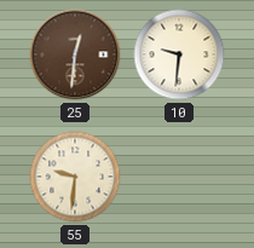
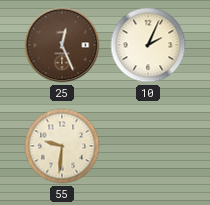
25: 12:31 -> 12:26
10: 9:31 -> 2:04
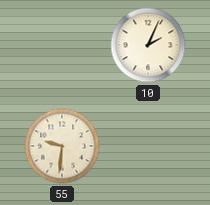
25: 12:26 -> none
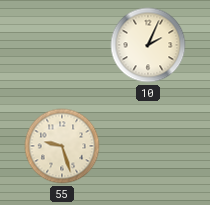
55: 9:31 -> 9:27
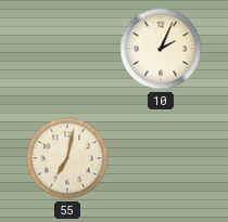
55: 9:27 -> 7:02
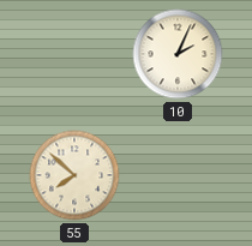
55: 7:02 -> 7:52
